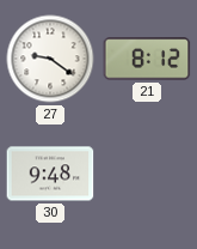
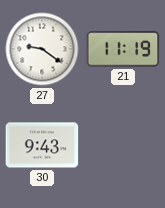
21: 8:12 -> 11:19
30: 9:48 -> 9:43
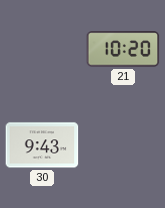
27: 9:21 -> none
21: 11:19 -> 10:20
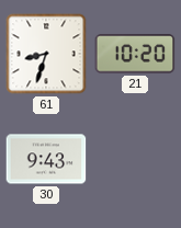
61: none -> 8:33
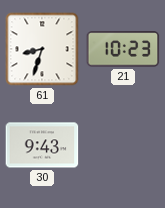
21: 10:20 -> 10:23
